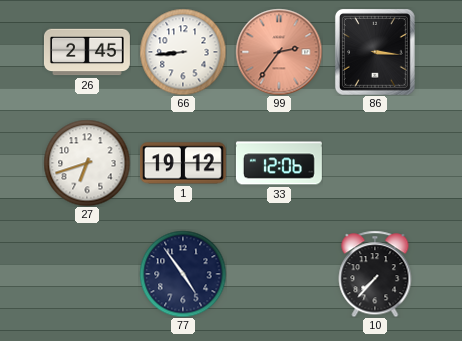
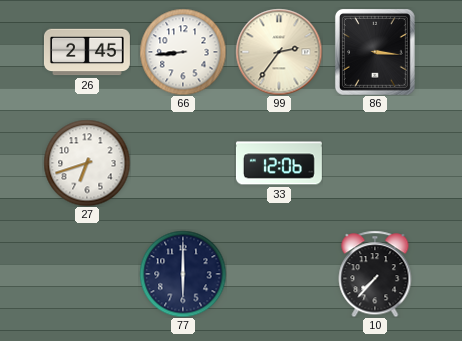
99 dial: salmon -> cream
1: 19:12 -> none
77: 4:54 -> 6:00
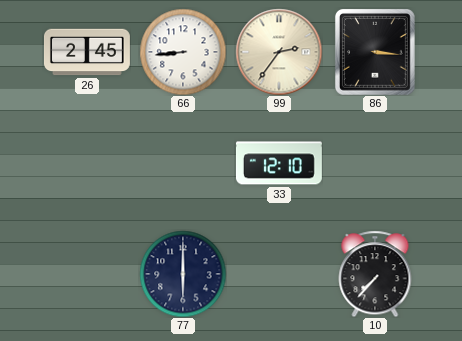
27: 6:42 -> none
33: 12:06 -> 12:10
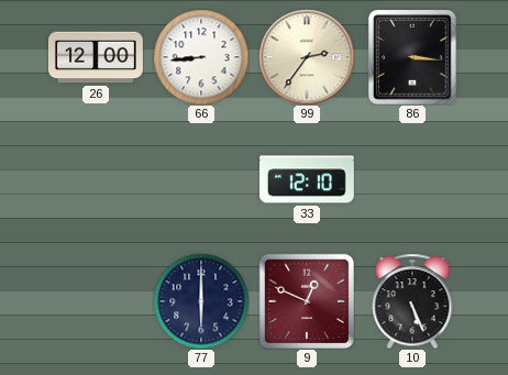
26: 2:45 -> 12:00
9: none -> 12:49
10: 7:37 -> 5:26
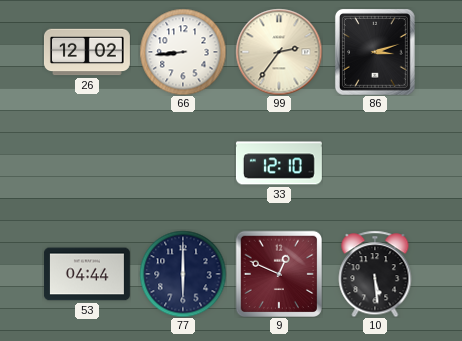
26: 12:00 -> 12:02
86: 3:16 -> 3:12
53: none -> 04:44
10: 5:26 -> 5:29
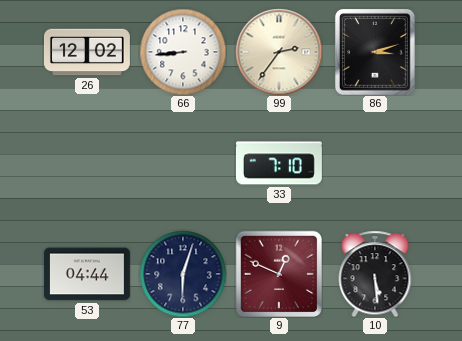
33: 12:10 -> 7:10
77: 6:00 -> 6:03
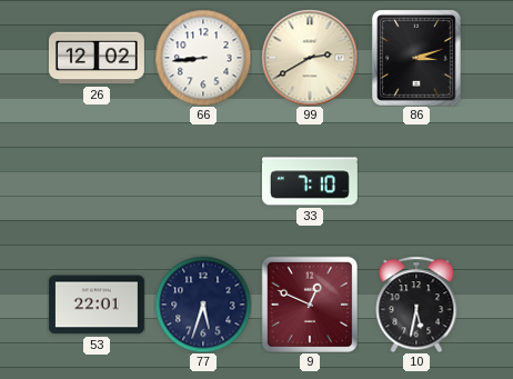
99: 2:36 -> 2:40
53: 04:44 -> 22:01
77: 6:03 -> 5:33
10: 5:29 -> 5:32
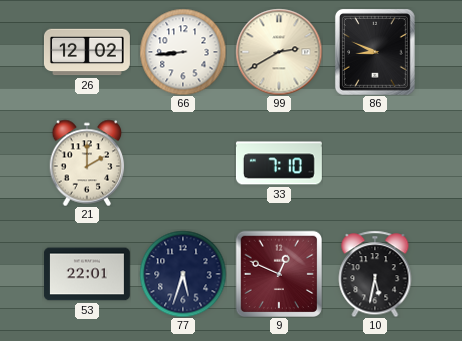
86: 3:12 -> 8:49
21: none -> 2:00
